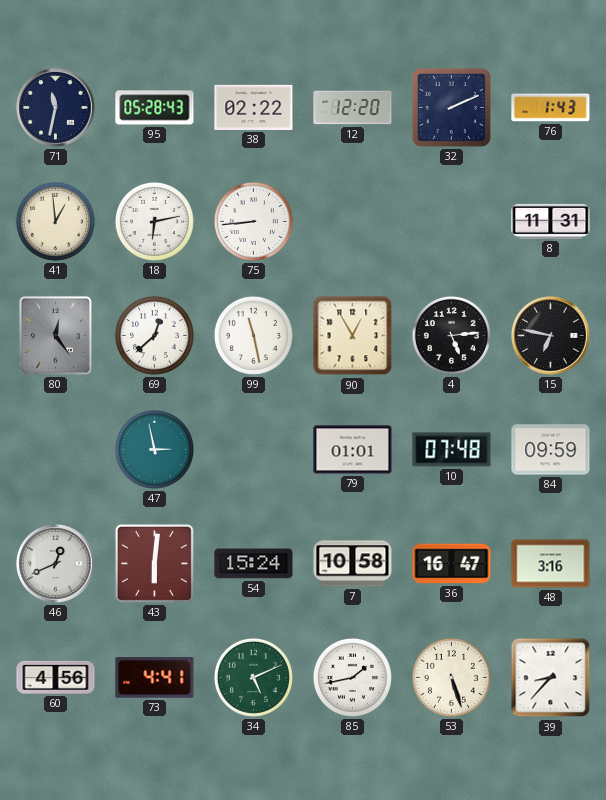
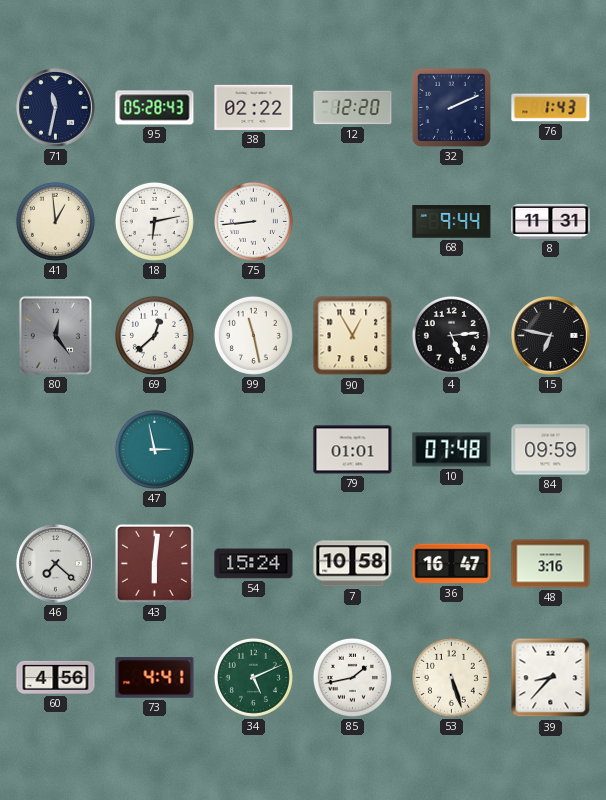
68: none -> 9:44
46: 12:41 -> 7:22
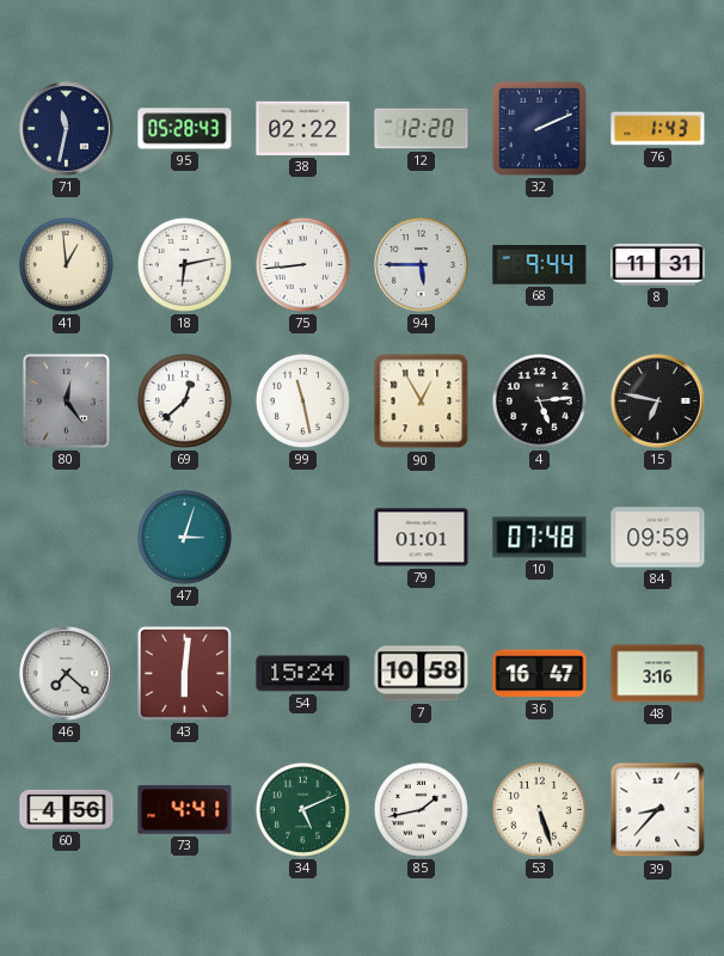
94: none -> 5:45
47: 2:58 -> 3:03
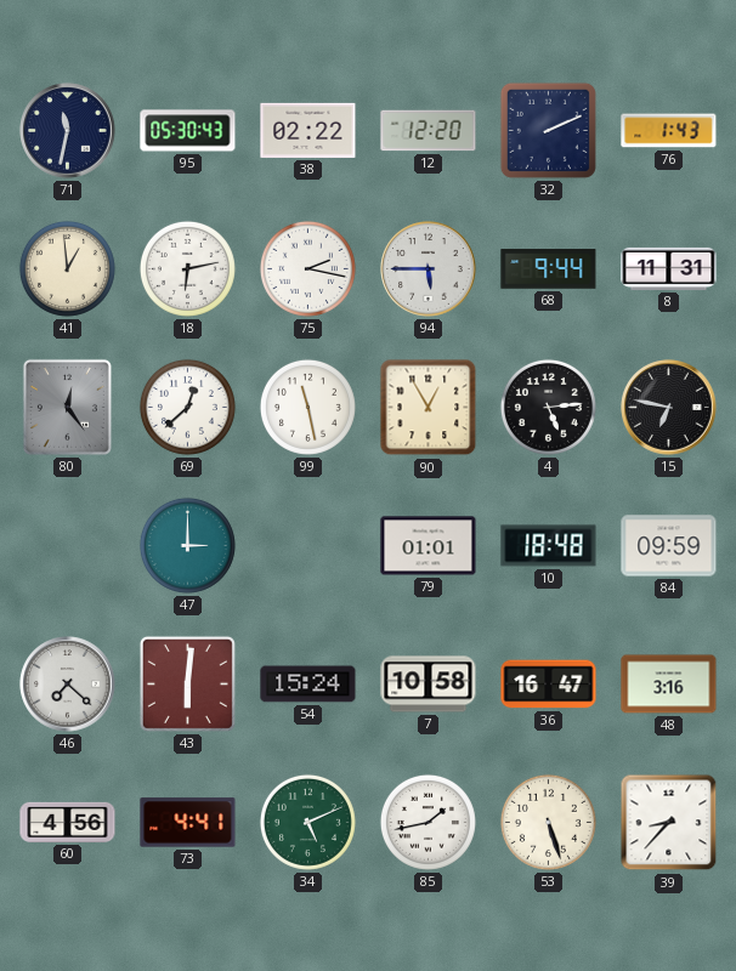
95: 05:28 -> 05:30
75: 8:44 -> 2:17
47: 3:03 -> 3:00
10: 07:48 -> 18:48
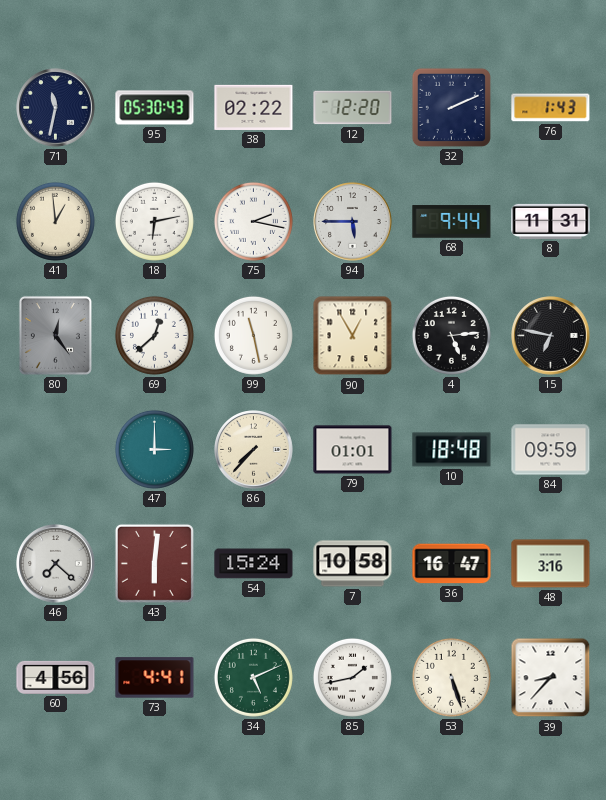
86: none -> 7:37
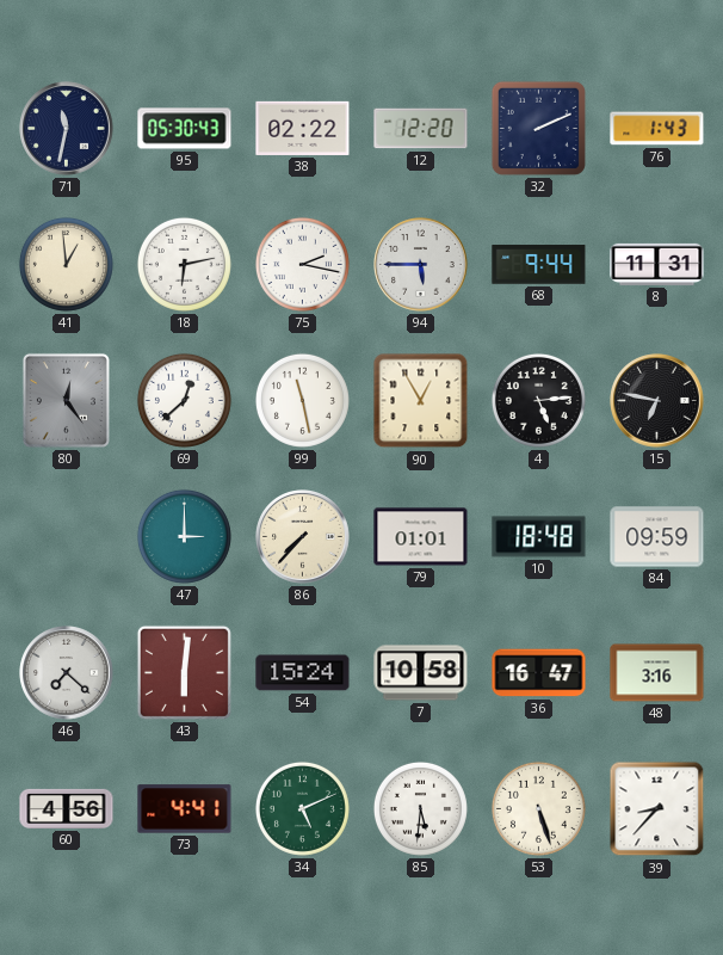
85: 1:43 -> 5:31
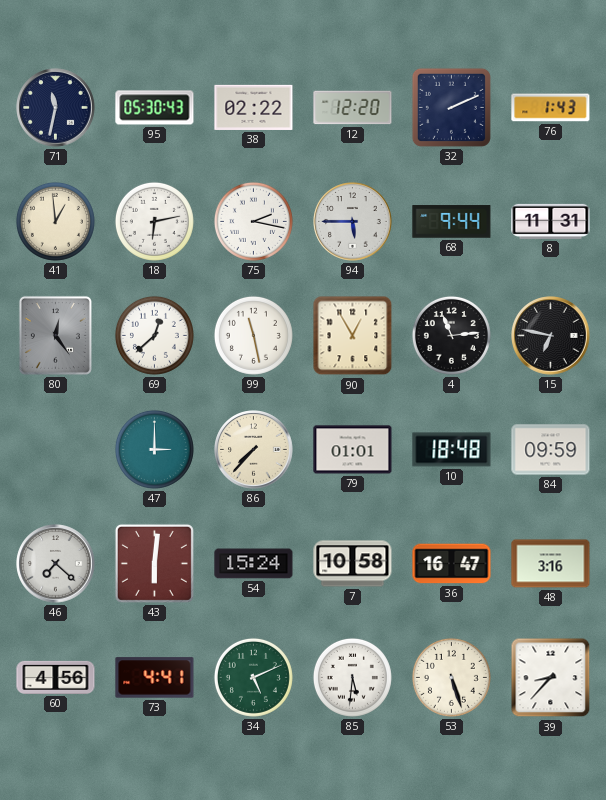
4: 5:14 -> 11:14
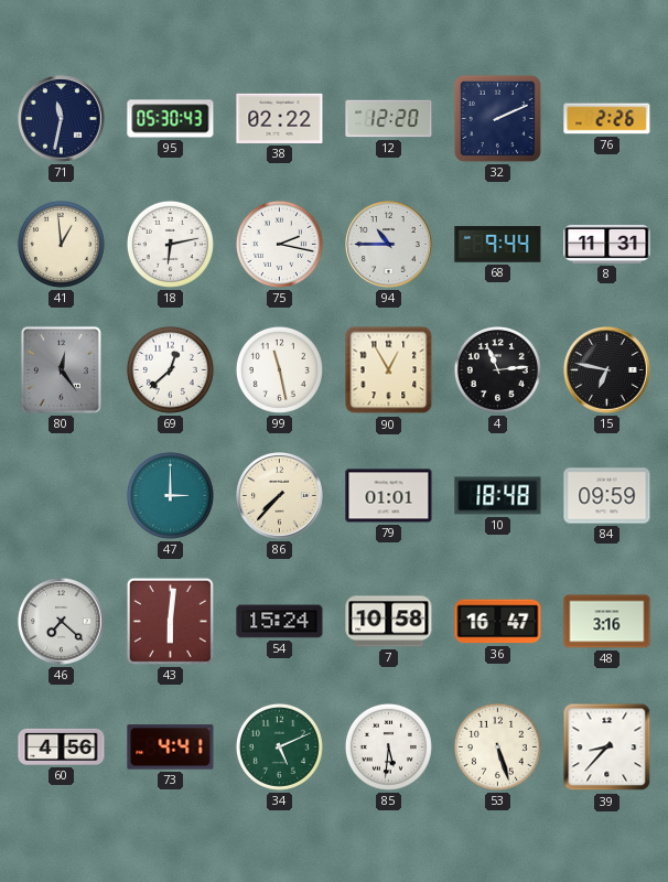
76: 1:43 -> 2:26
94: 5:45 -> 10:45
